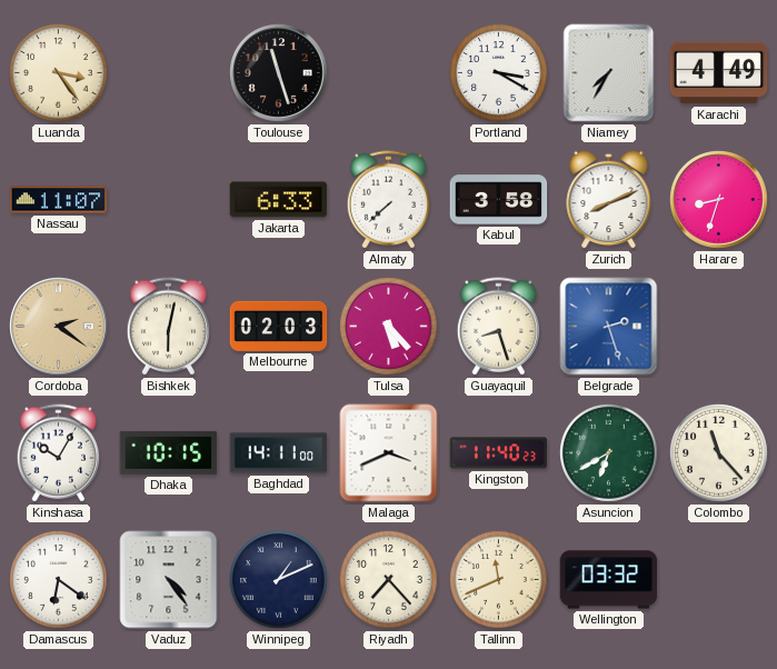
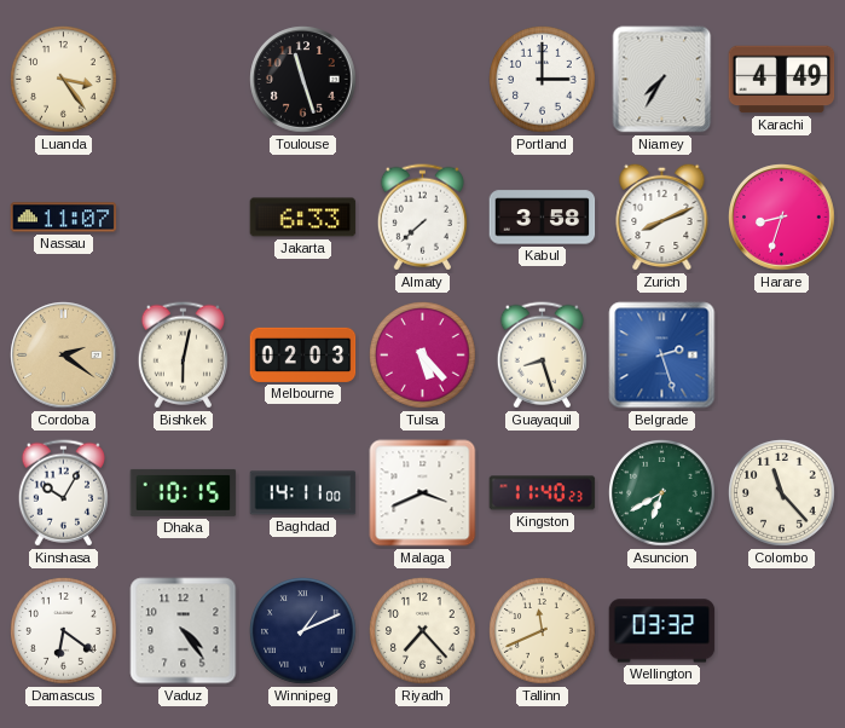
Portland: 3:20 -> 3:00
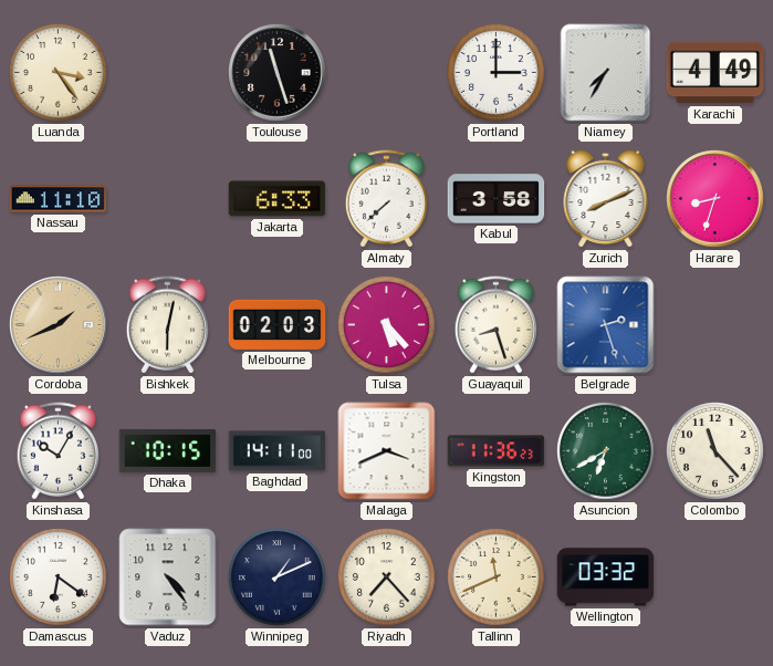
Nassau: 11:07 -> 11:10
Cordoba: 2:21 -> 1:41
Kingston: 11:40 -> 11:36
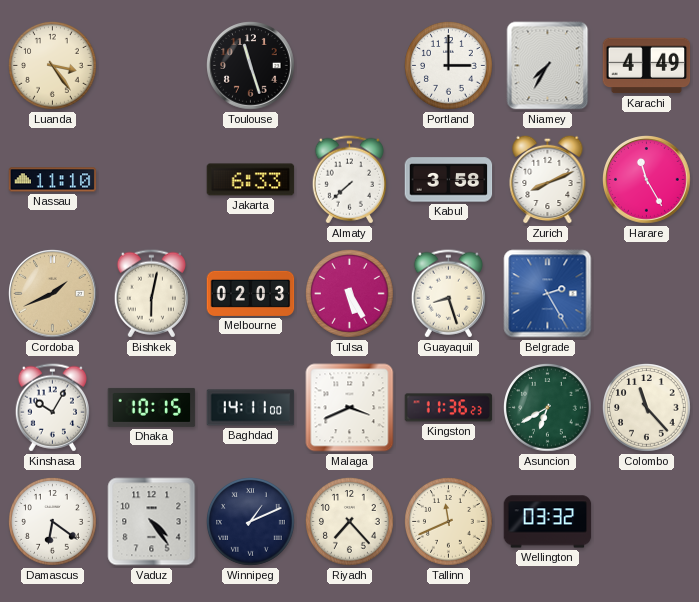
Harare: 8:33 -> 11:25
Tulsa: 5:23 -> 5:25
Belgrade: 2:27 -> 2:25
